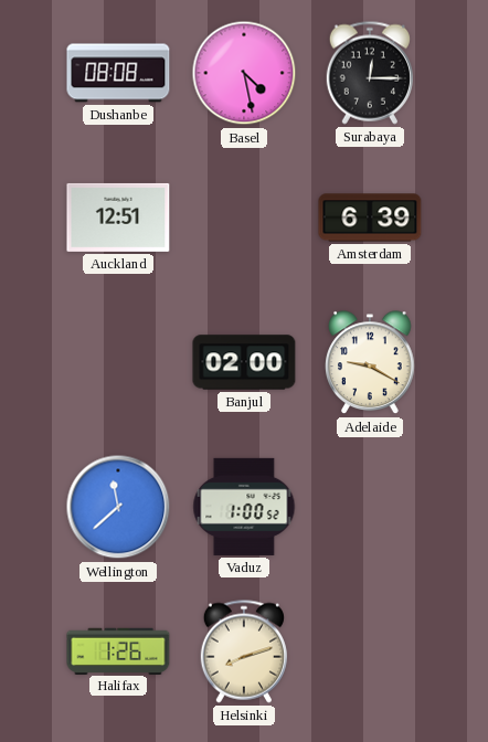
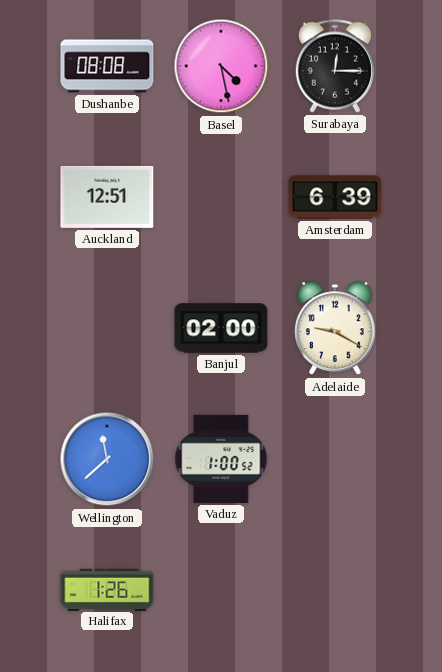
Helsinki: 8:12 -> none
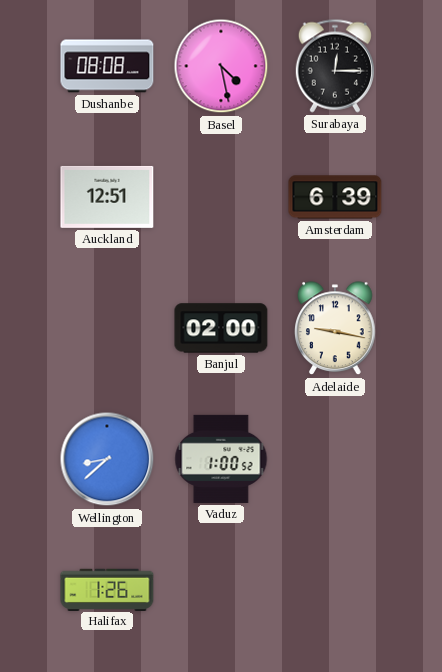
Adelaide: 9:20 -> 9:17
Wellington: 11:38 -> 8:38
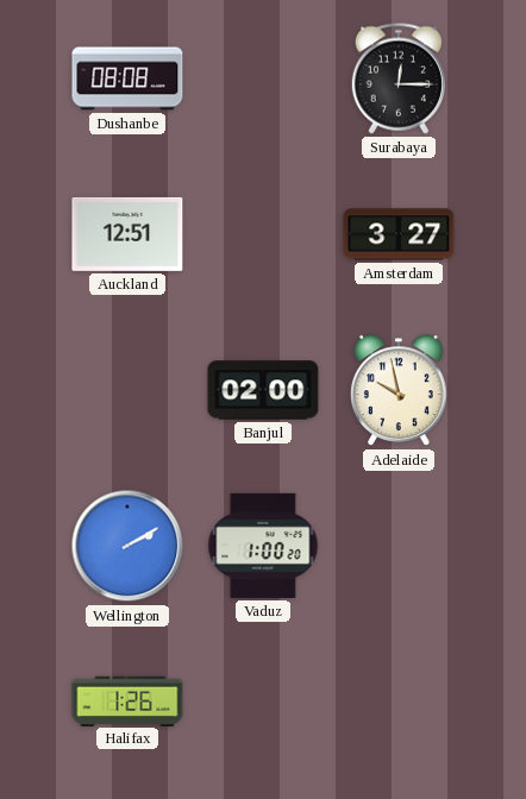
Basel: 4:28 -> none
Amsterdam: 6:39 -> 3:27
Adelaide: 9:17 -> 9:58
Wellington: 8:38 -> 2:10
Vaduz: 1:00:52 -> 1:00:20
